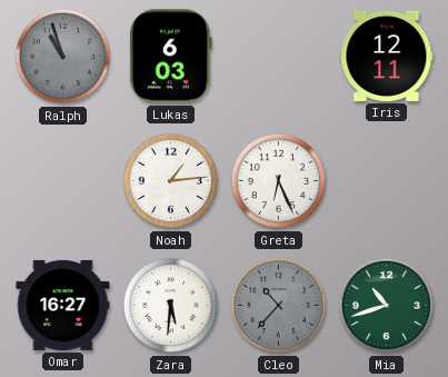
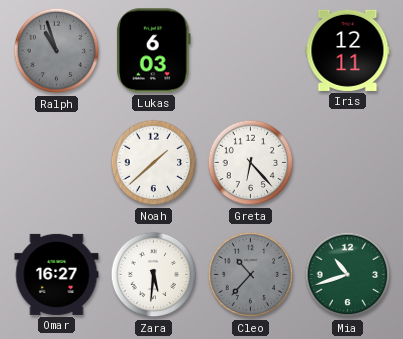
Noah: 1:14 -> 1:38
Greta: 6:26 -> 6:23
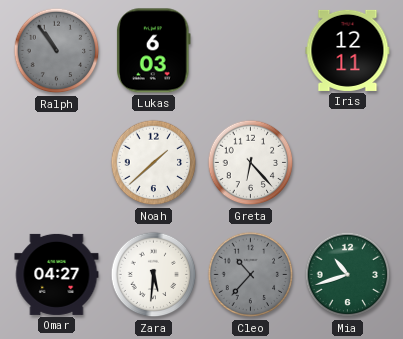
Ralph: 10:57 -> 10:54
Omar: 16:27 -> 04:27
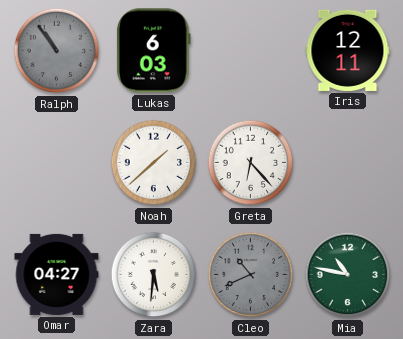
Cleo: 10:37 -> 10:41
Mia: 10:42 -> 10:47
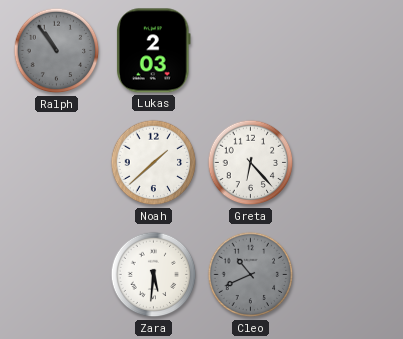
Lukas: 6:03 -> 2:03
Iris: 12:11 -> none
Omar: 04:27 -> none
Mia: 10:47 -> none
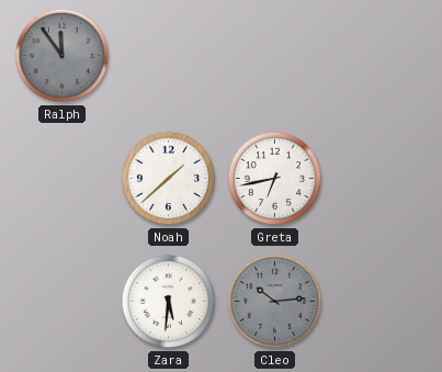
Ralph: 10:54 -> 11:54
Lukas: 2:03 -> none
Greta: 6:23 -> 6:43
Cleo: 10:41 -> 10:14
